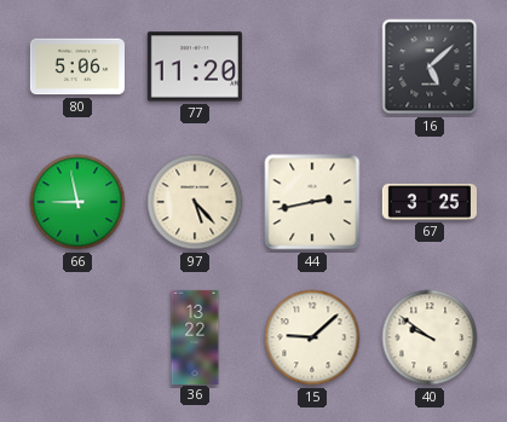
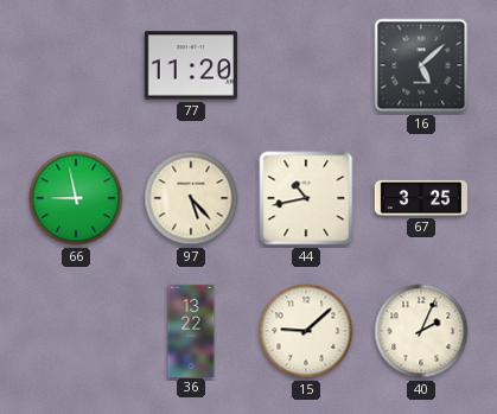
80: 5:06 -> none
44: 2:43 -> 10:43
40: 9:51 -> 2:04
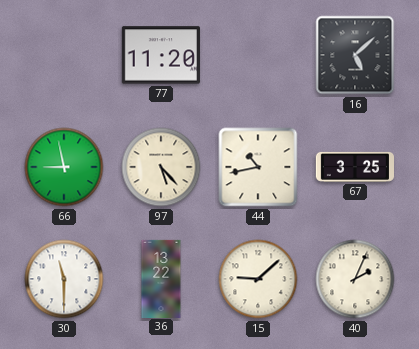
30: none -> 11:30
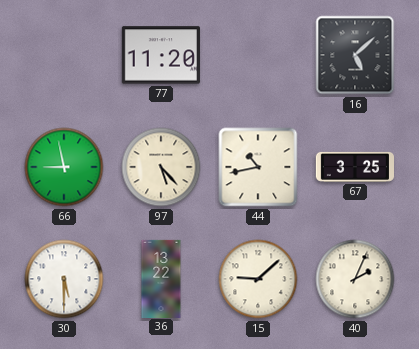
30: 11:30 -> 5:30
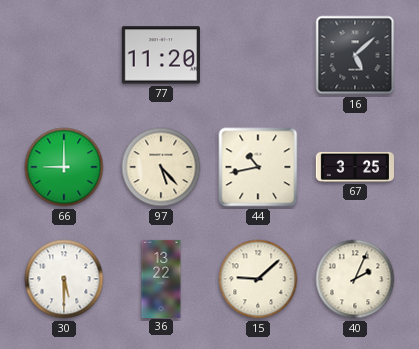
66: 8:58 -> 9:00
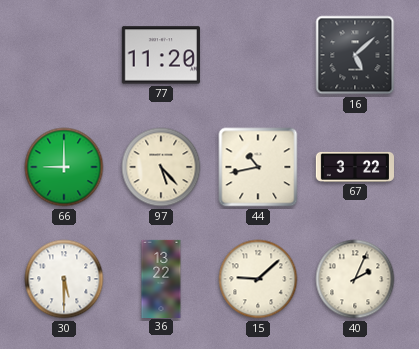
67: 3:25 -> 3:22
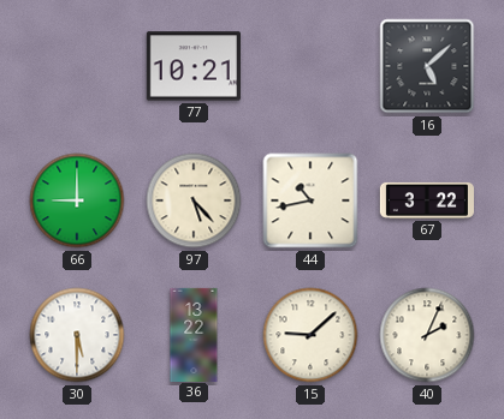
77: 11:20 -> 10:21
